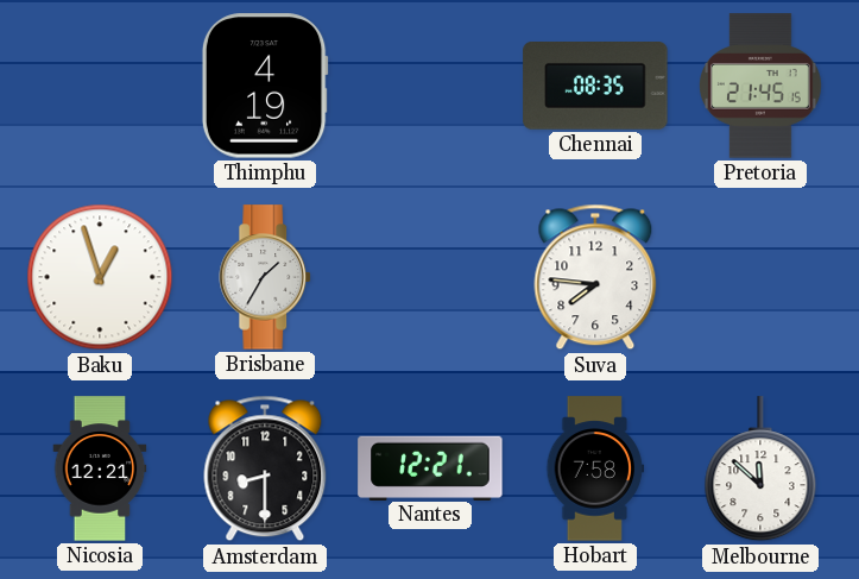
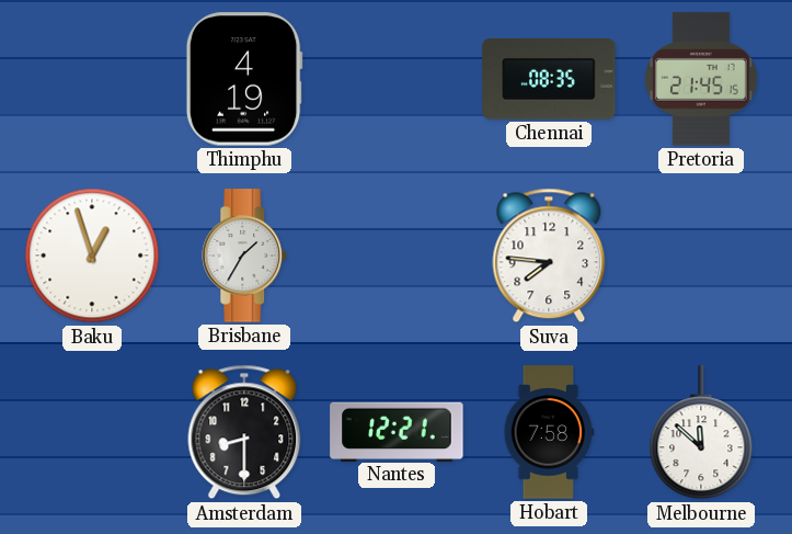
Nicosia: 12:21 -> none
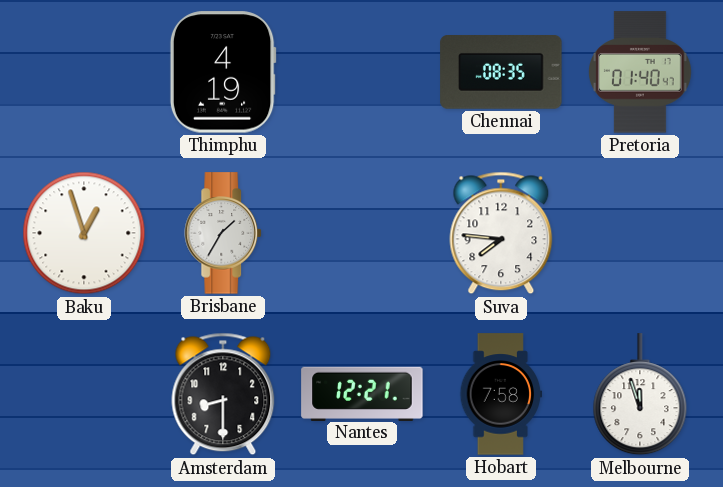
Pretoria: 21:45 -> 01:40
Melbourne: 11:52 -> 11:57
